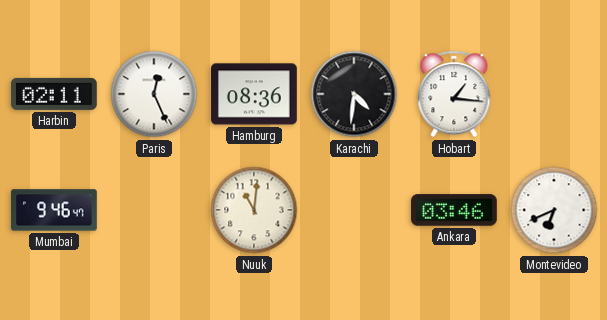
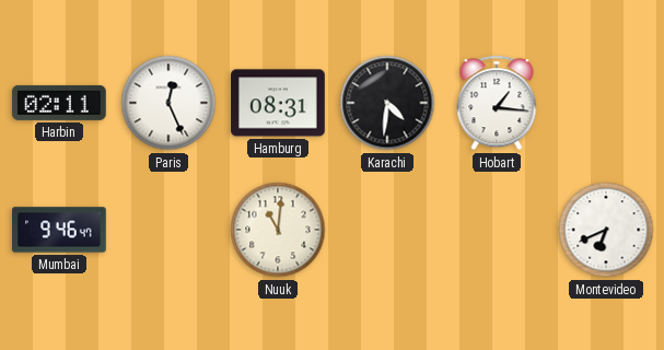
Hamburg: 08:36 -> 08:31
Ankara: 03:46 -> none
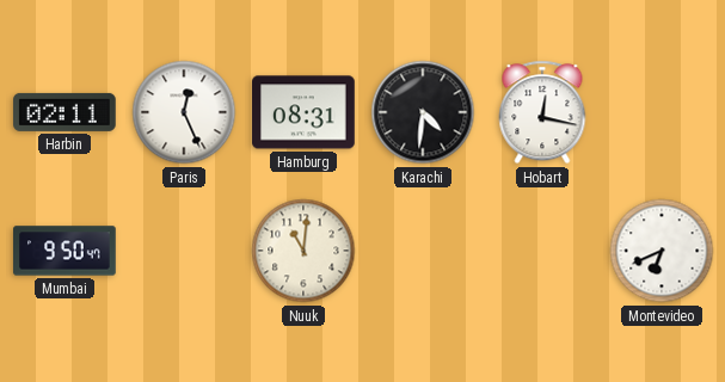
Hobart: 1:16 -> 12:17
Mumbai: 9:46 -> 9:50
